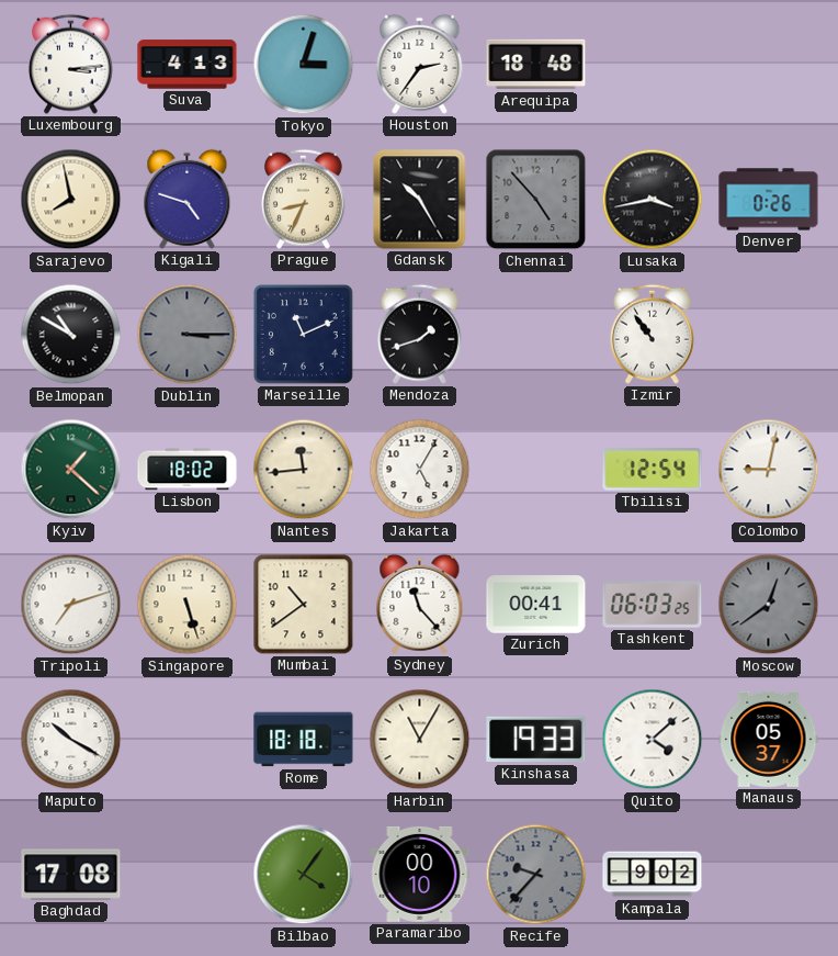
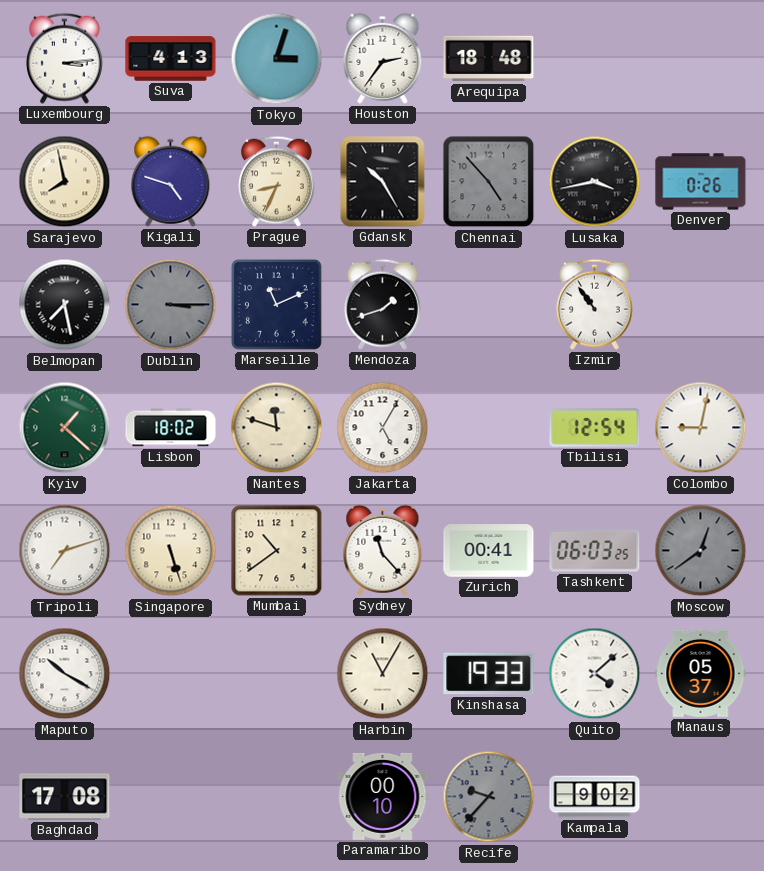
Belmopan: 10:50 -> 7:28
Nantes: 11:44 -> 11:48
Rome: 18:18 -> none
Bilbao: 4:06 -> none
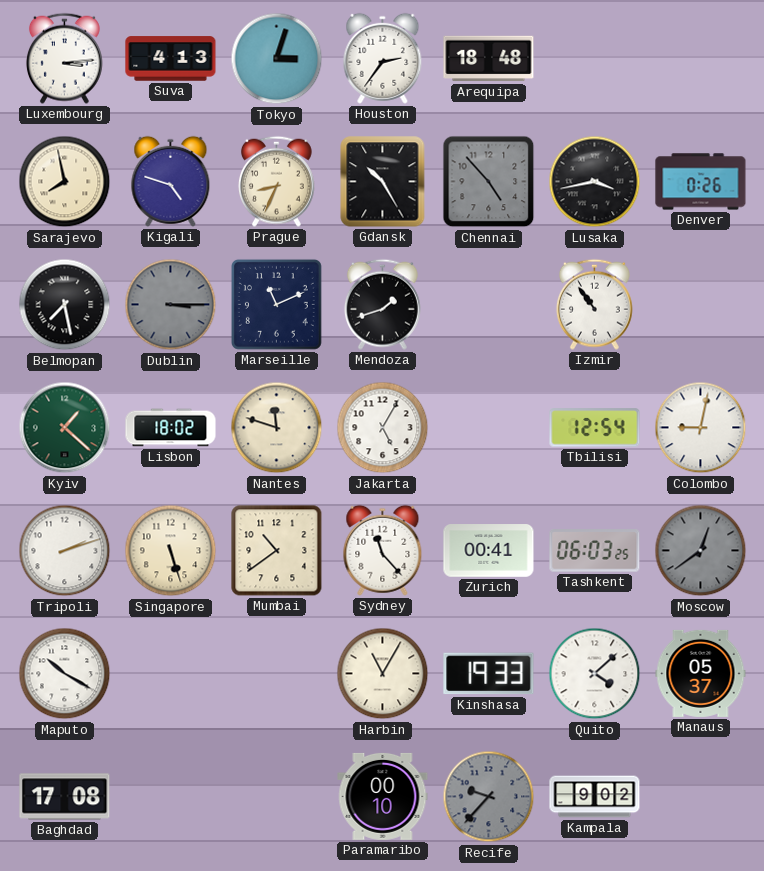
Tripoli: 7:12 -> 2:12
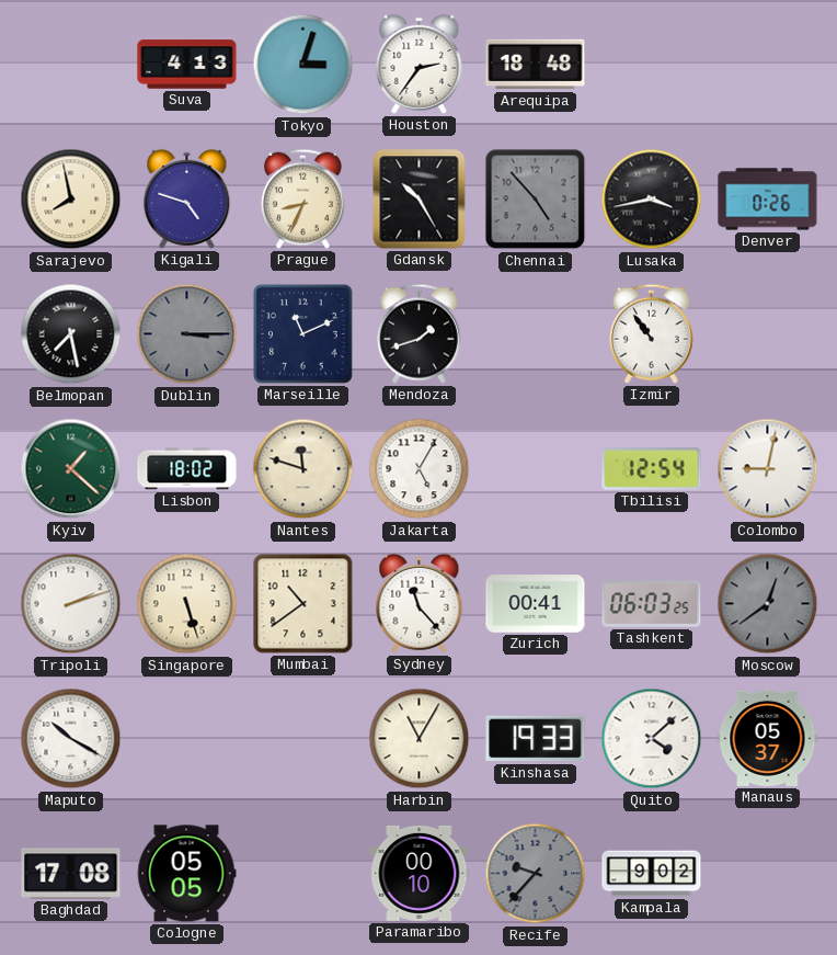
Luxembourg: 3:14 -> none
Cologne: none -> 05:05
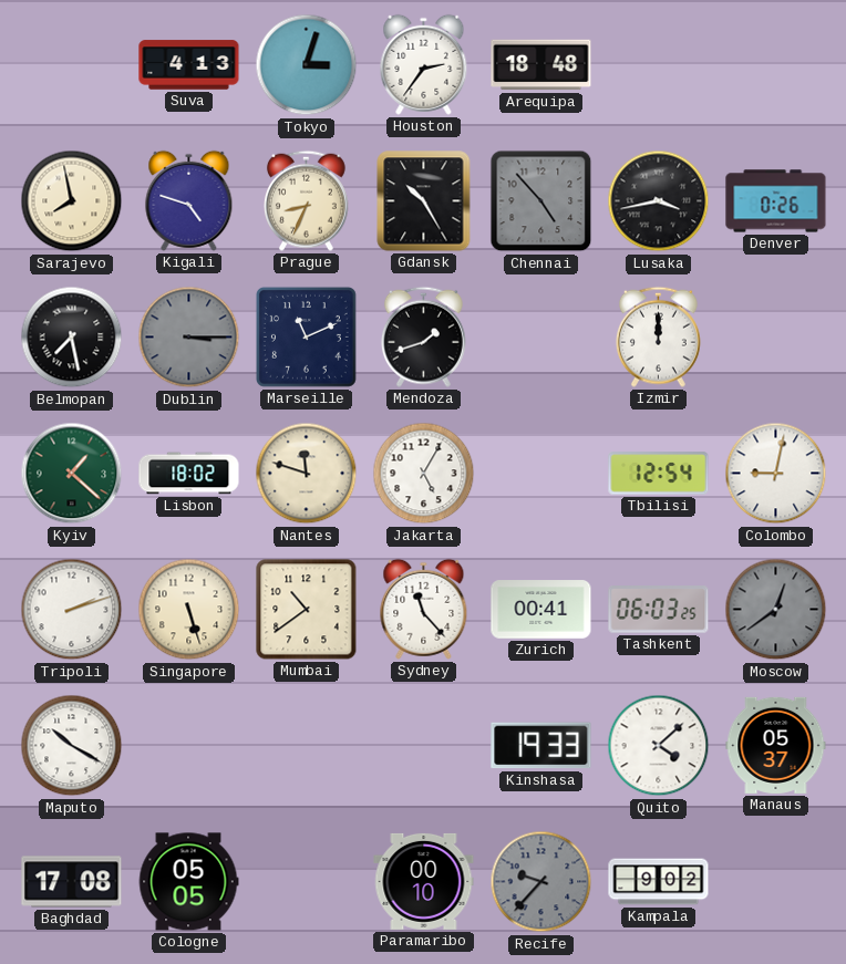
Izmir: 10:54 -> 12:00
Harbin: 11:05 -> none
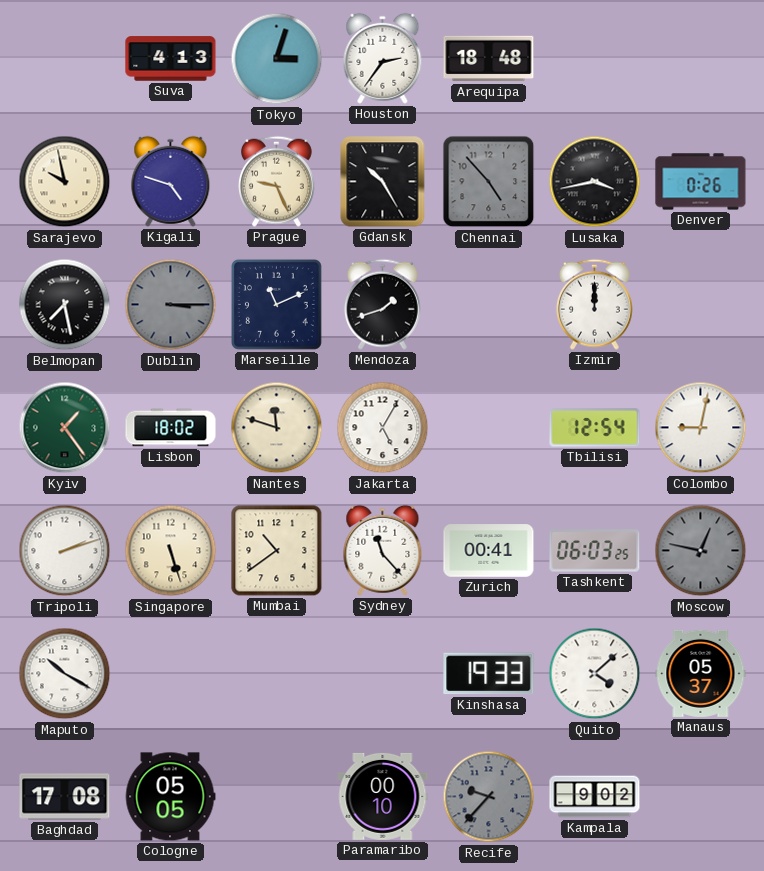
Sarajevo: 7:58 -> 9:58
Prague: 8:34 -> 9:26
Kyiv: 1:22 -> 1:24
Moscow: 12:39 -> 12:47
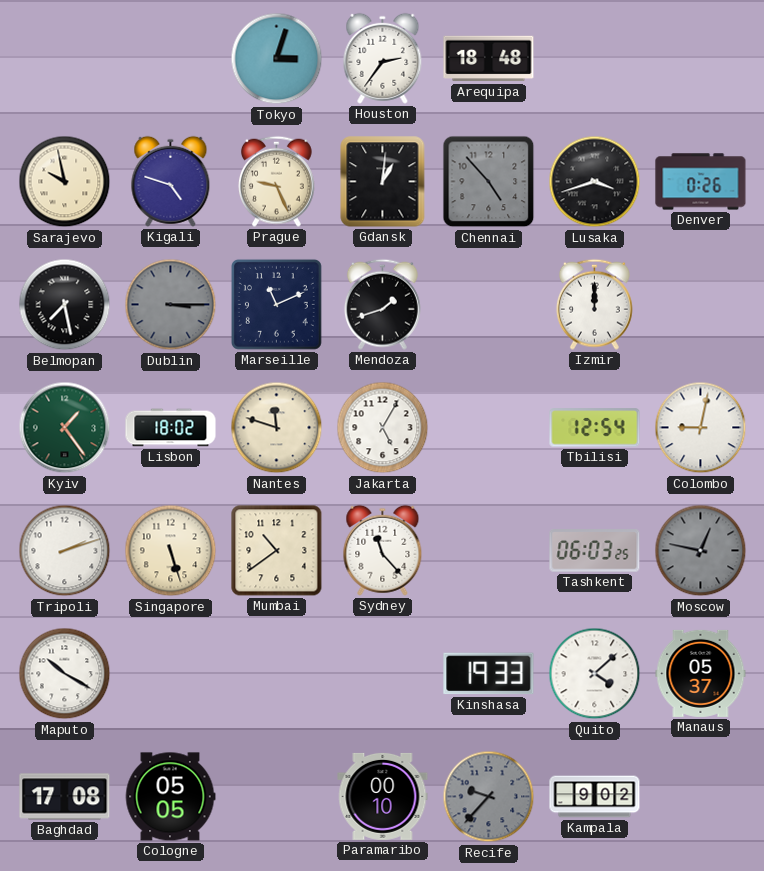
Suva: 4:13 -> none
Gdansk: 10:25 -> 1:01
Lusaka: 3:43 -> 3:42
Zurich: 00:41 -> none
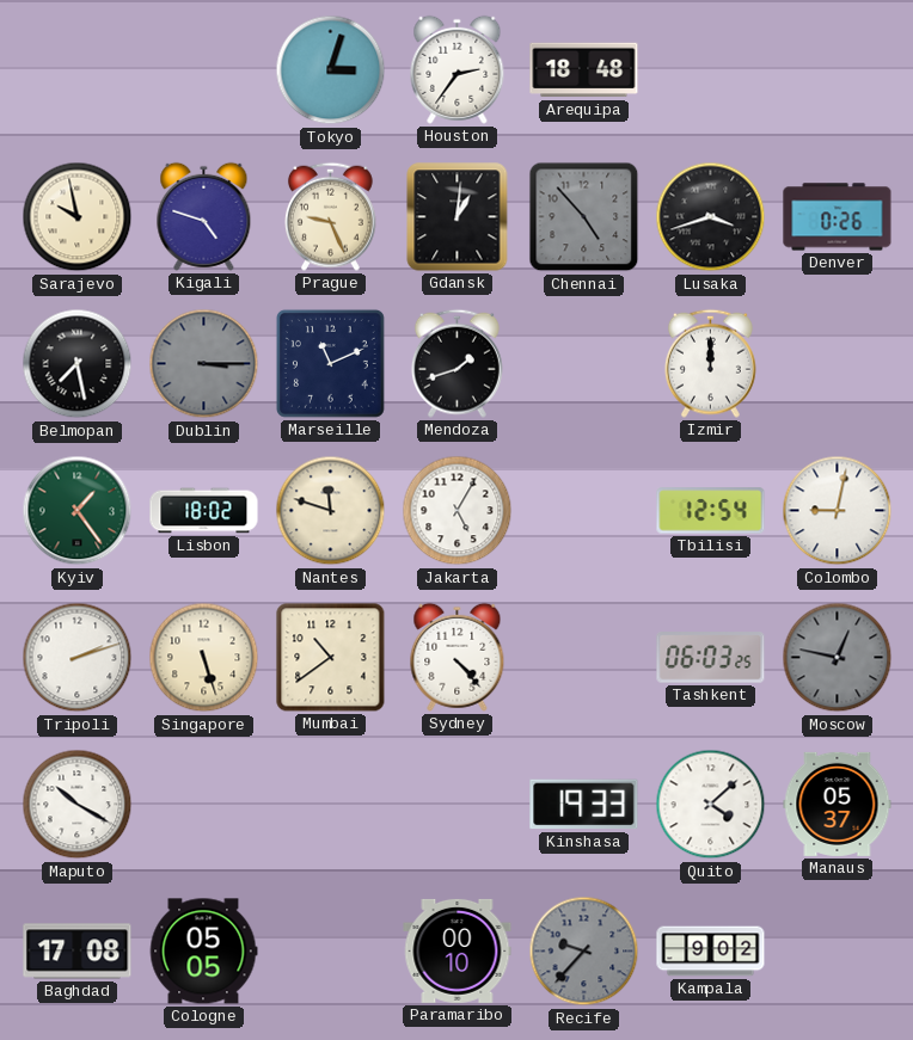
Sydney: 11:23 -> 4:23
